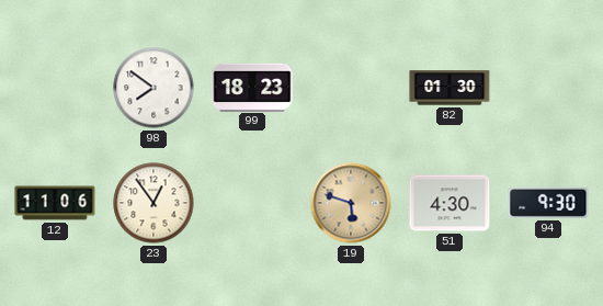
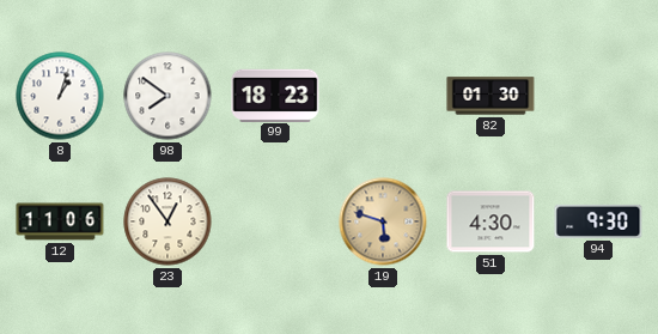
8: none -> 1:03
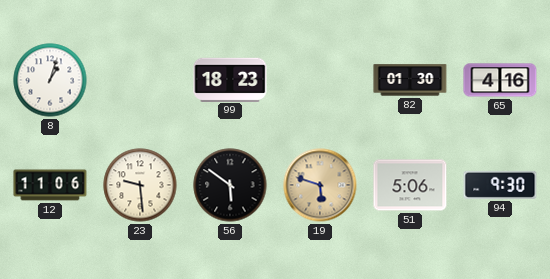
98: 7:51 -> none
65: none -> 4:16
23: 12:54 -> 9:29
56: none -> 5:51
51: 4:30 -> 5:06
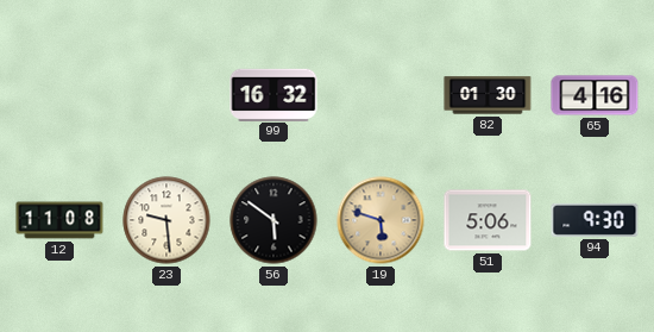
8: 1:03 -> none
99: 18:23 -> 16:32
12: 11:06 -> 11:08
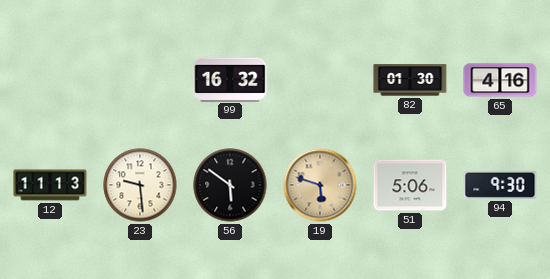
12: 11:08 -> 11:13
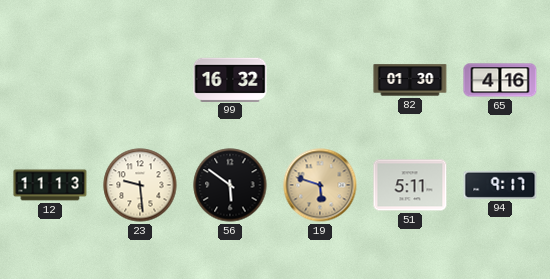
51: 5:06 -> 5:11
94: 9:30 -> 9:17
